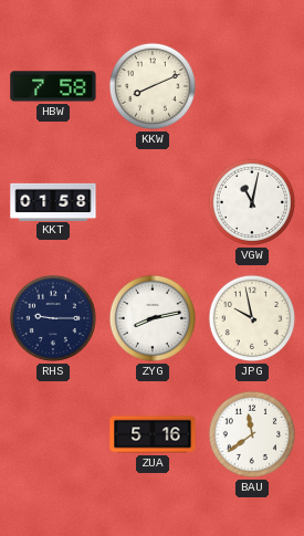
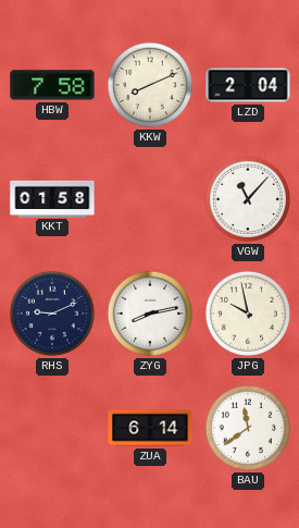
LZD: none -> 2:04
VGW: 11:02 -> 11:07
RHS: 9:15 -> 9:11
ZUA: 5:16 -> 6:14
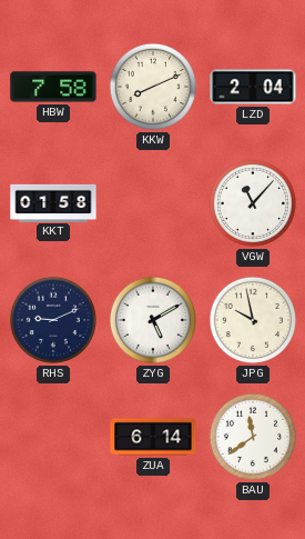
ZYG: 8:13 -> 5:10
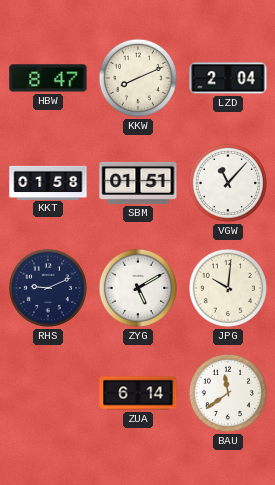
HBW: 7:58 -> 8:47
SBM: none -> 01:51
JPG: 9:58 -> 10:01
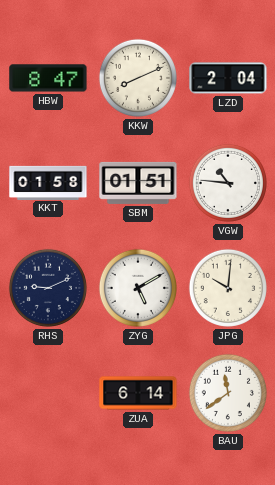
VGW: 11:07 -> 10:46
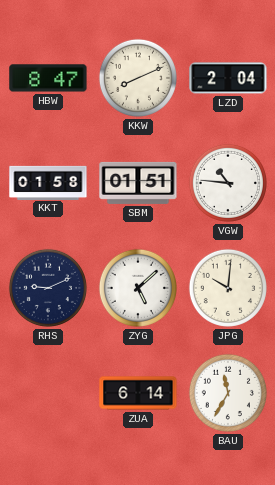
ZYG: 5:10 -> 5:08
BAU: 11:39 -> 11:35
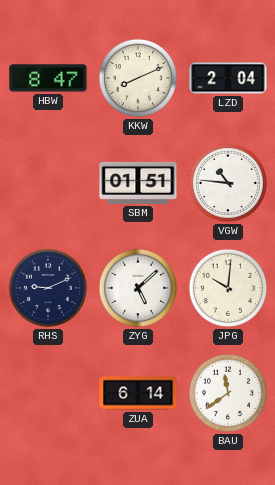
KKT: 01:58 -> none
BAU: 11:35 -> 11:39
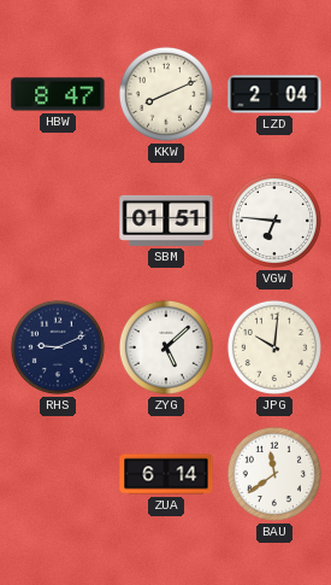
VGW: 10:46 -> 6:46
